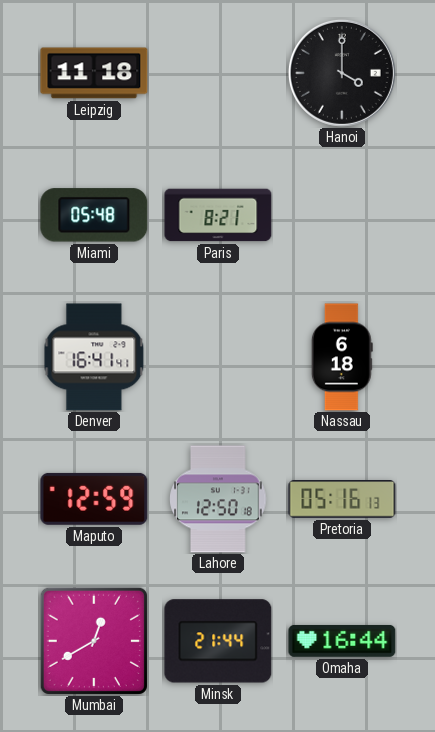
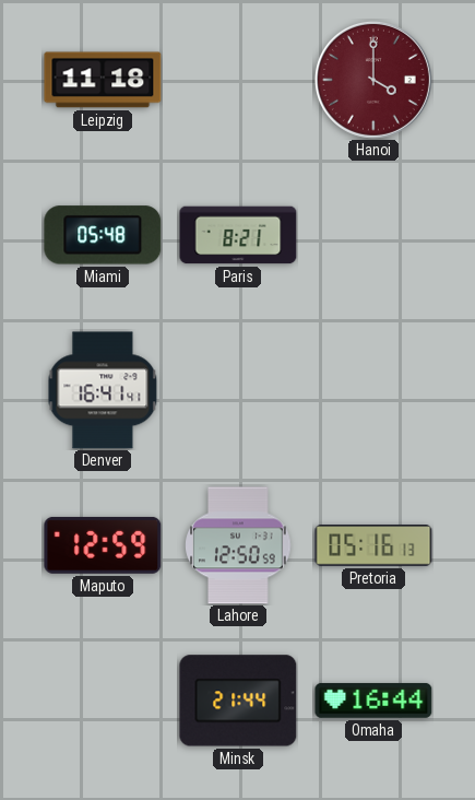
Hanoi dial: black -> burgundy
Nassau: 6:18 -> none
Lahore: 12:50:18 -> 12:50:59
Mumbai: 12:40 -> none
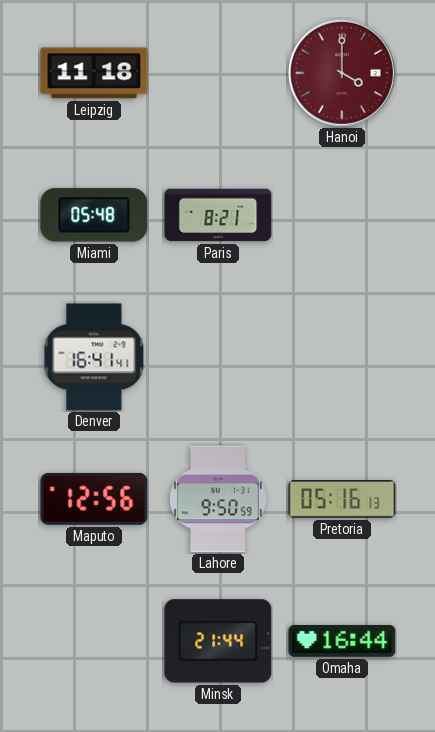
Maputo: 12:59 -> 12:56
Lahore: 12:50 -> 9:50
